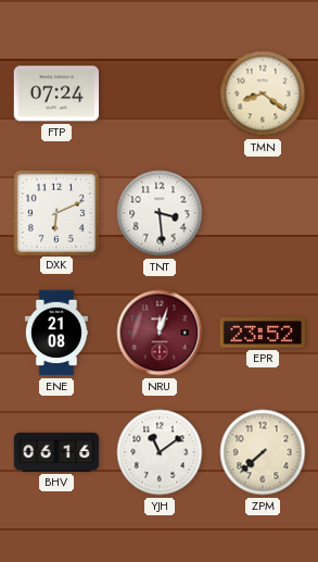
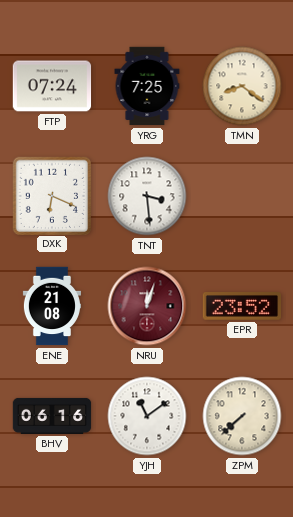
YRG: none -> 7:25
DXK: 6:11 -> 6:19
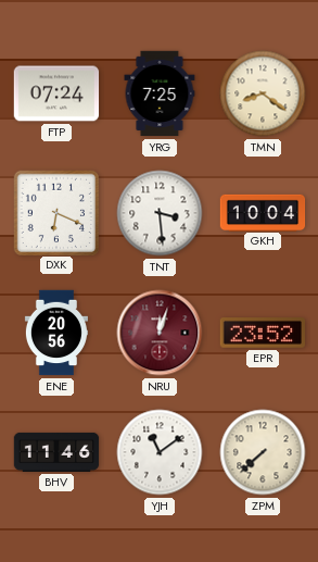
GKH: none -> 10:04
ENE: 21:08 -> 20:56
BHV: 06:16 -> 11:46
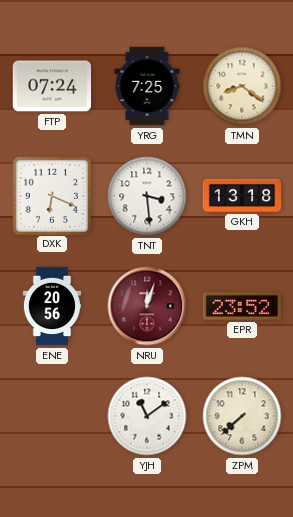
GKH: 10:04 -> 13:18
BHV: 11:46 -> none
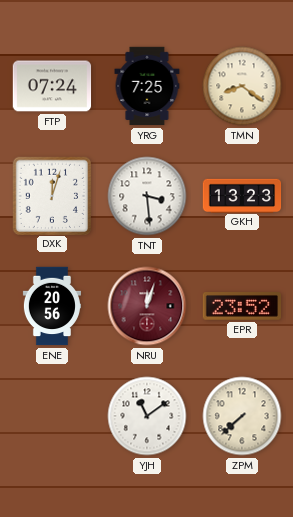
DXK: 6:19 -> 12:03
GKH: 13:18 -> 13:23
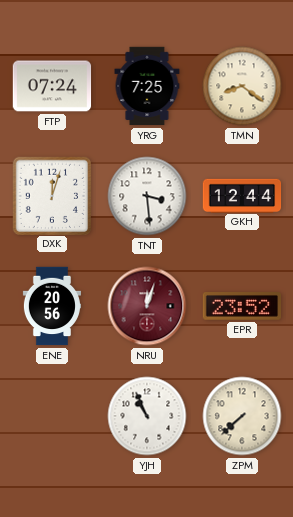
GKH: 13:23 -> 12:44
YJH: 11:09 -> 10:56
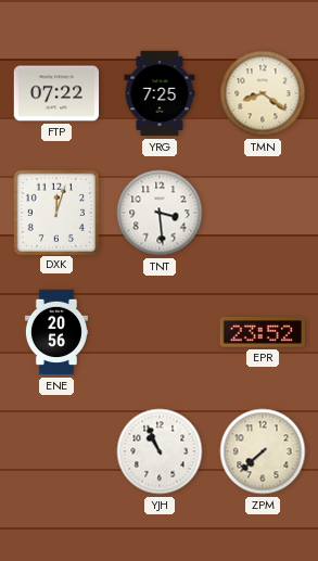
FTP: 07:24 -> 07:22
GKH: 12:44 -> none
NRU: 12:03 -> none
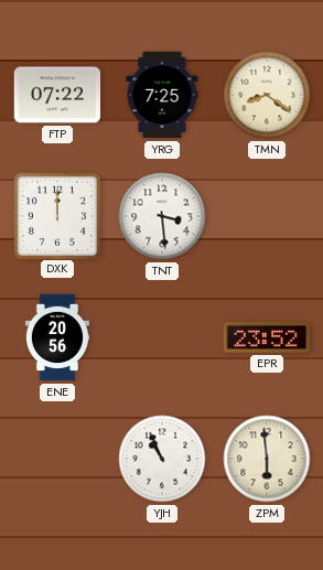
DXK: 12:03 -> 12:00
ZPM: 7:38 -> 5:59
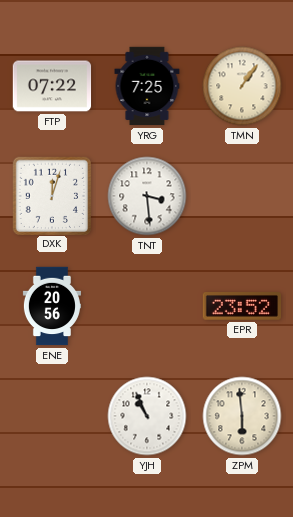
TMN: 8:21 -> 1:06
DXK: 12:00 -> 12:03
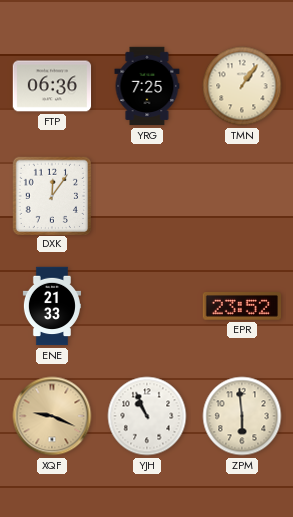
FTP: 07:22 -> 06:36
DXK: 12:03 -> 12:06
TNT: 3:29 -> none
ENE: 20:56 -> 21:33
XQF: none -> 9:19
